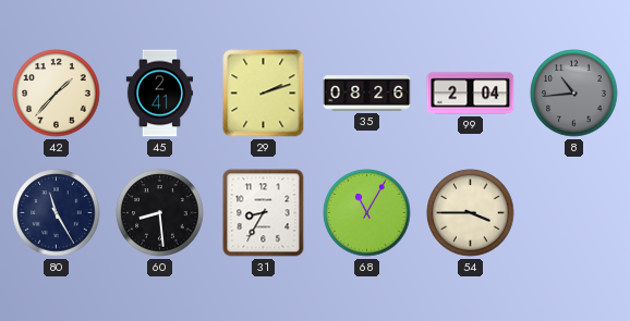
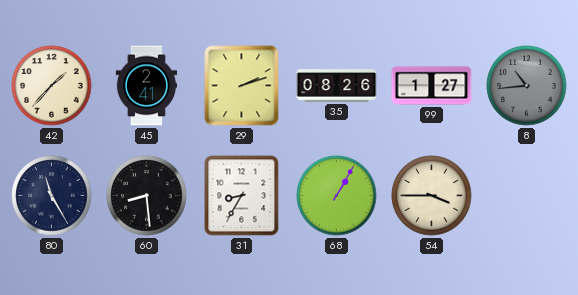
99: 2:04 -> 1:27
68: 11:05 -> 1:05
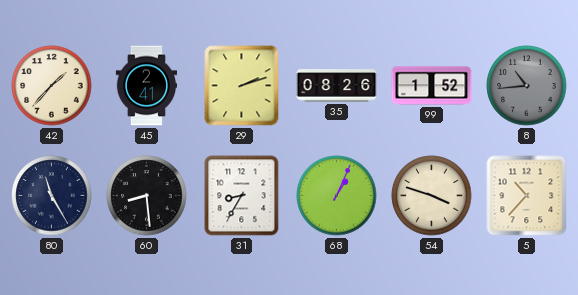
99: 1:27 -> 1:52
68: 1:05 -> 1:04
54: 3:45 -> 3:48
5: none -> 10:37
